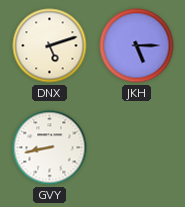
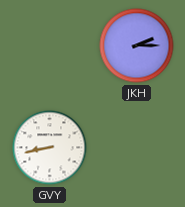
DNX: 5:12 -> none
JKH: 5:15 -> 2:15
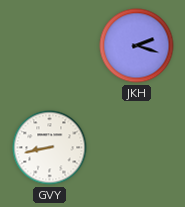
JKH: 2:15 -> 2:18
